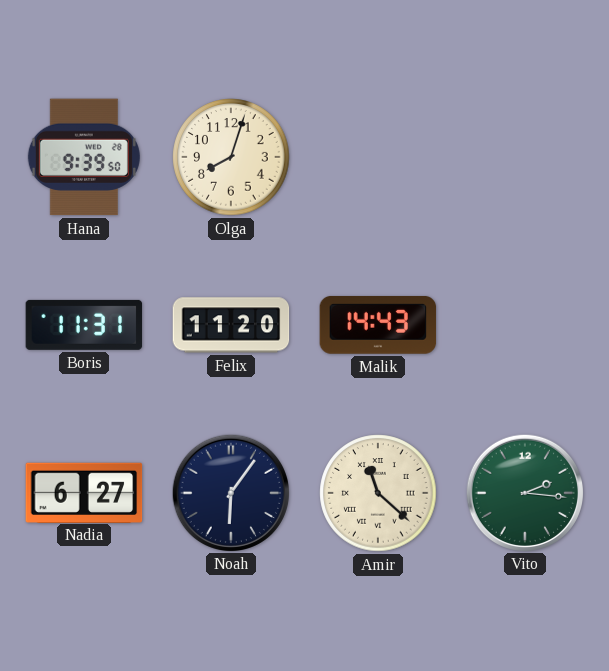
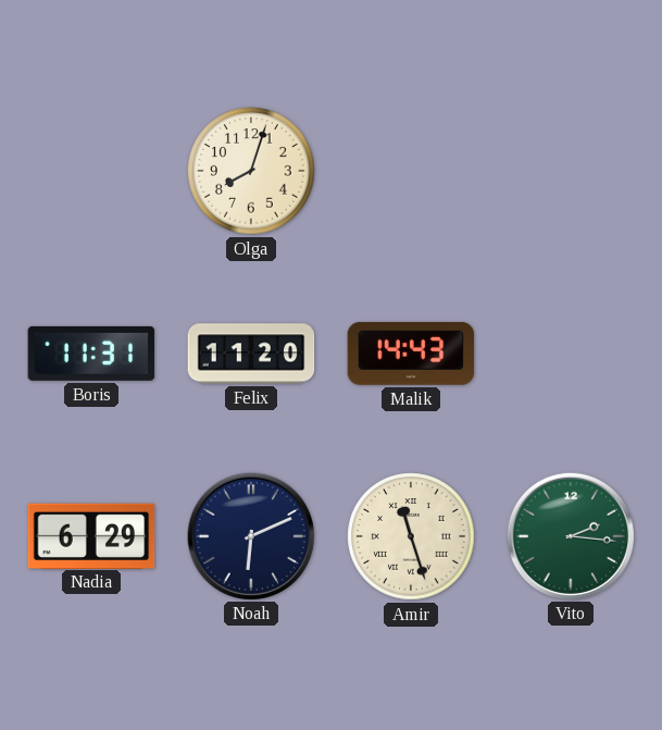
Hana: 9:39 -> none
Nadia: 6:27 -> 6:29
Noah: 6:06 -> 6:11
Amir: 11:22 -> 11:27
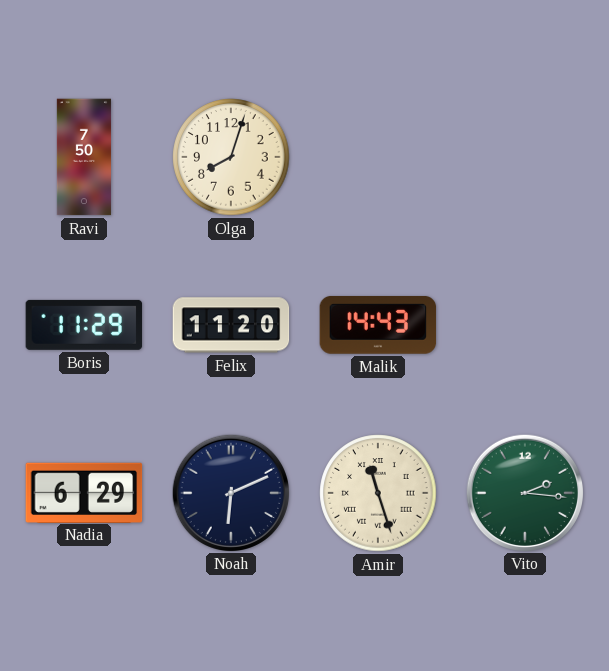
Ravi: none -> 7:50
Boris: 11:31 -> 11:29
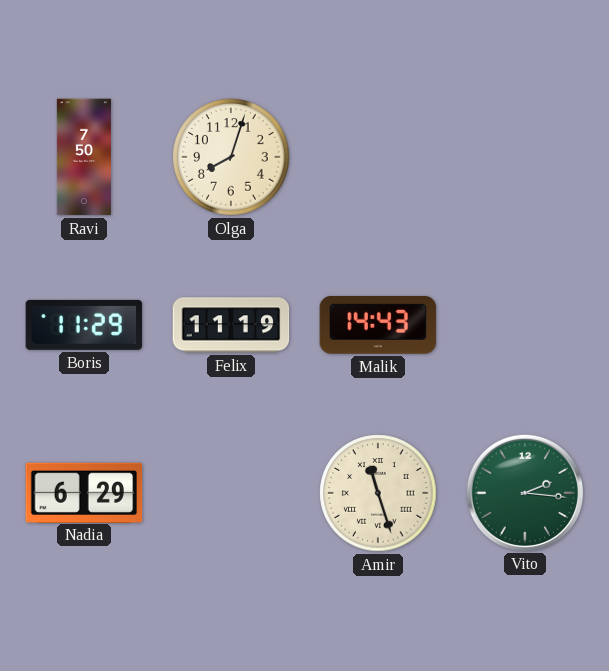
Felix: 11:20 -> 11:19
Noah: 6:11 -> none
